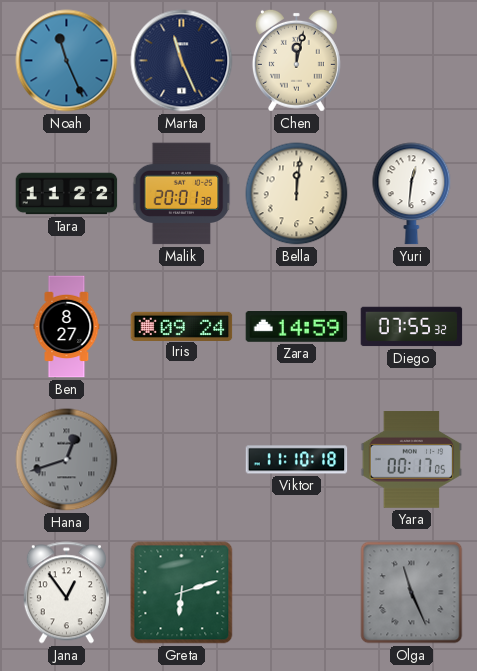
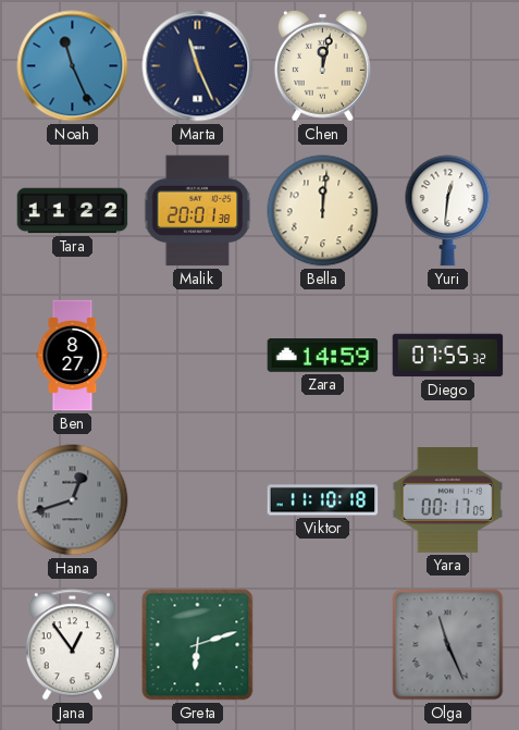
Iris: 09:24 -> none
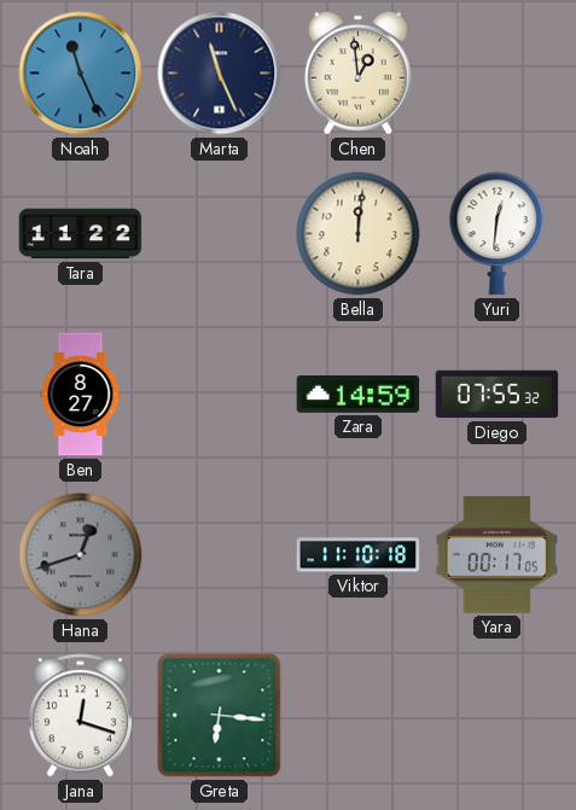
Chen: 12:02 -> 12:59
Malik: 20:01 -> none
Jana: 12:54 -> 12:18
Greta: 6:12 -> 6:16
Olga: 11:26 -> none
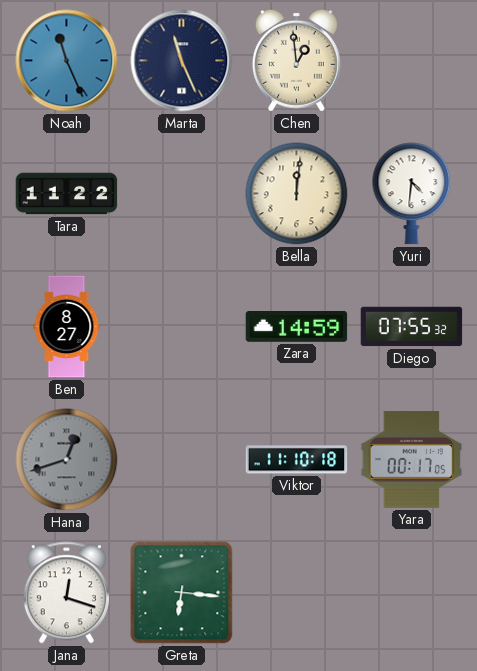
Yuri: 12:31 -> 4:31
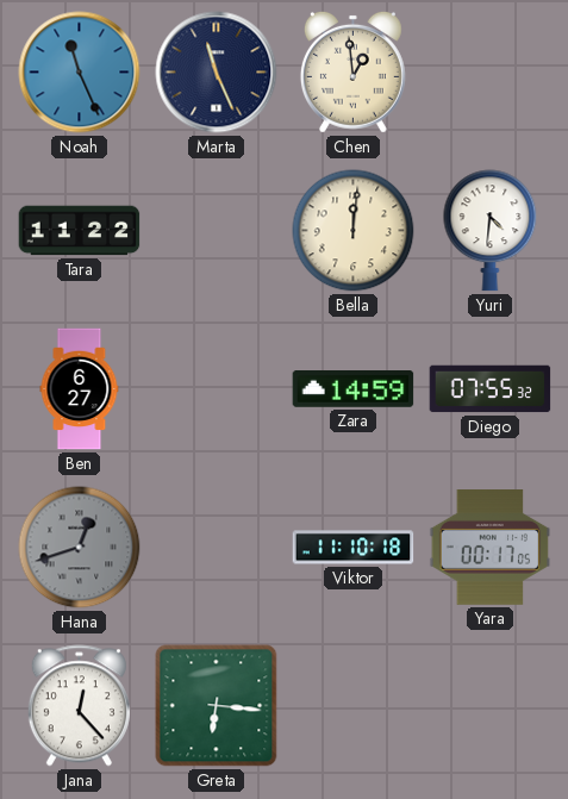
Ben: 8:27 -> 6:27
Jana: 12:18 -> 12:23
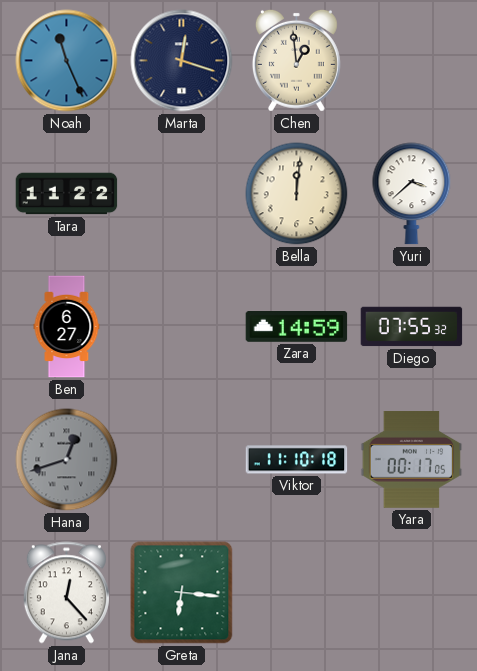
Marta: 11:26 -> 12:18
Yuri: 4:31 -> 3:38
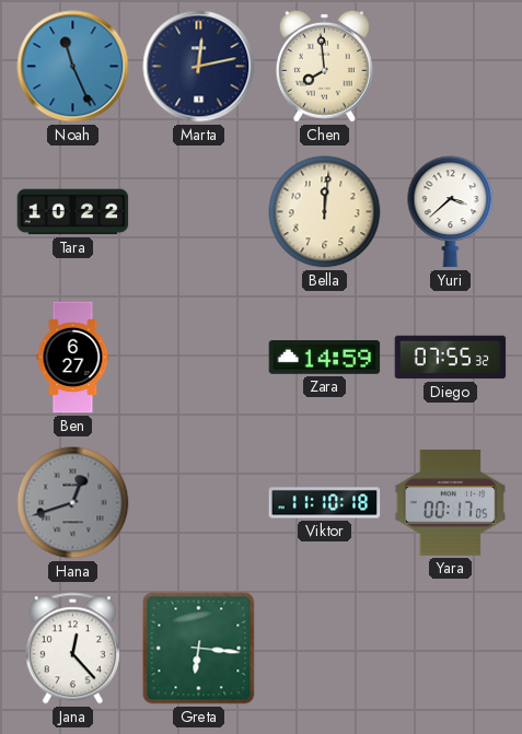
Marta: 12:18 -> 12:13
Chen: 12:59 -> 7:59
Tara: 11:22 -> 10:22
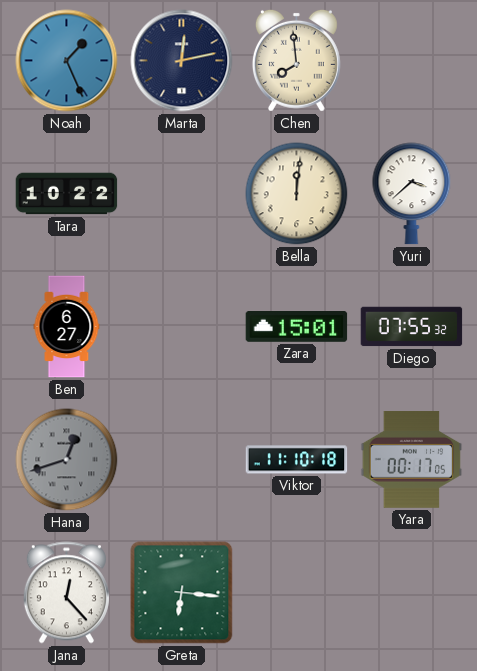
Noah: 11:26 -> 1:26
Zara: 14:59 -> 15:01
